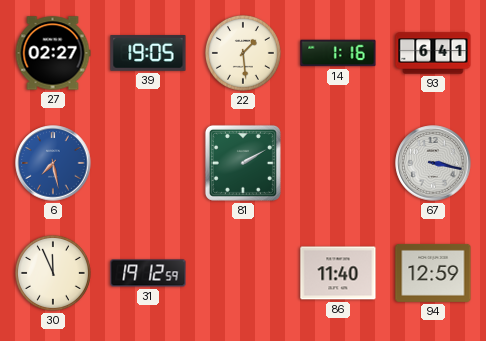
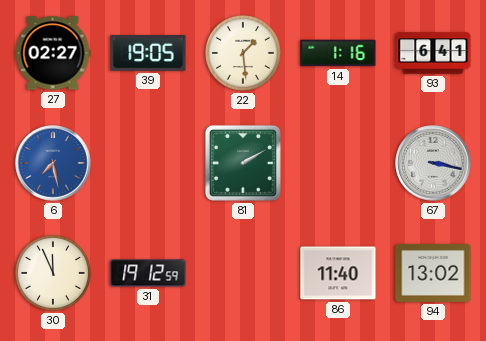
94: 12:59 -> 13:02
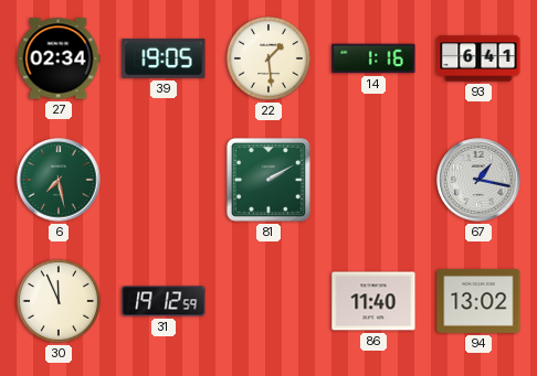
27: 02:27 -> 02:34
6 dial: blue -> green
67: 3:17 -> 1:17
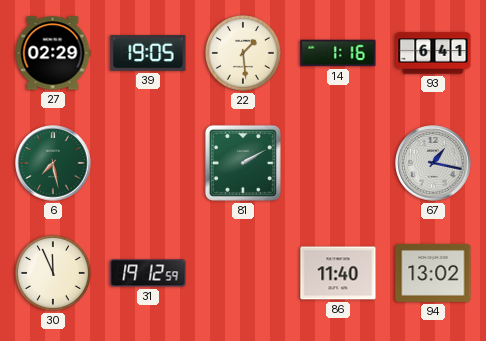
27: 02:34 -> 02:29
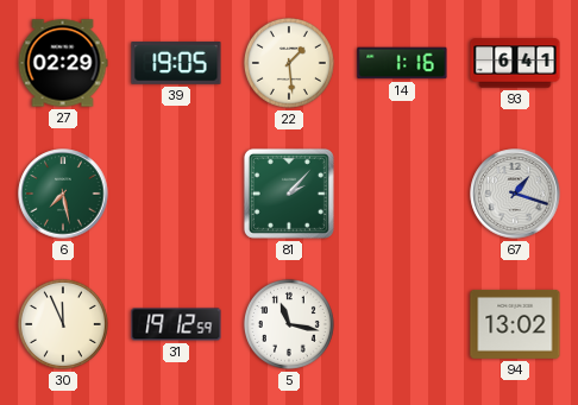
81: 2:10 -> 2:07
67: 1:17 -> 1:18
5: none -> 11:17
86: 11:40 -> none
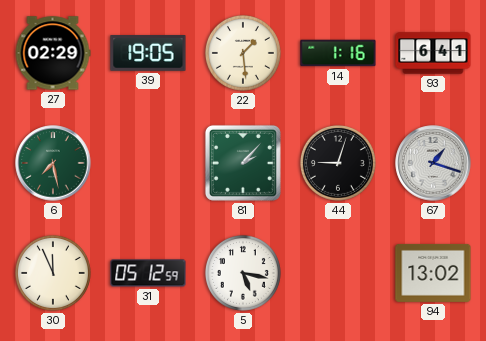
44: none -> 9:03
31: 19:12 -> 05:12
5: 11:17 -> 5:17
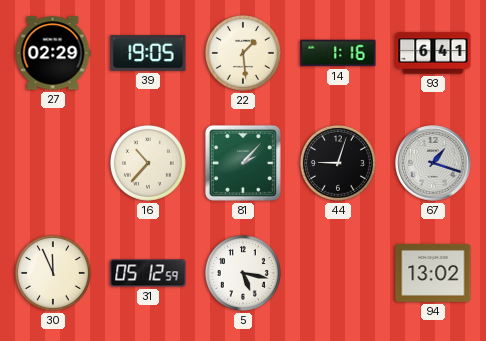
6: 7:28 -> none
16: none -> 10:37
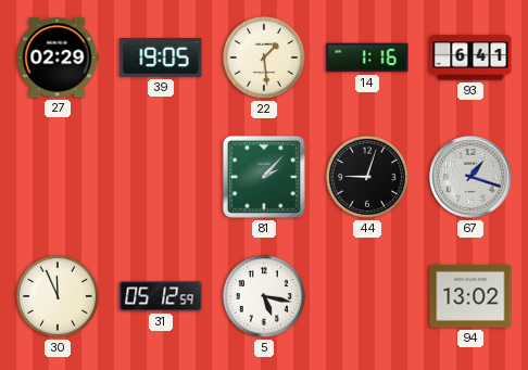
16: 10:37 -> none
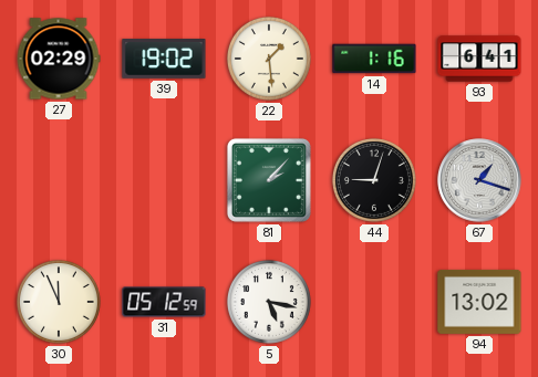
39: 19:05 -> 19:02
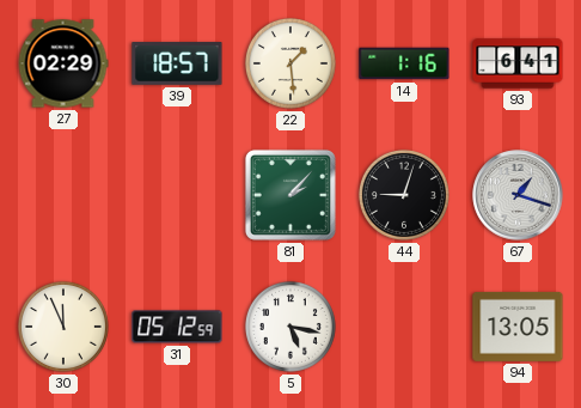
39: 19:02 -> 18:57
94: 13:02 -> 13:05
